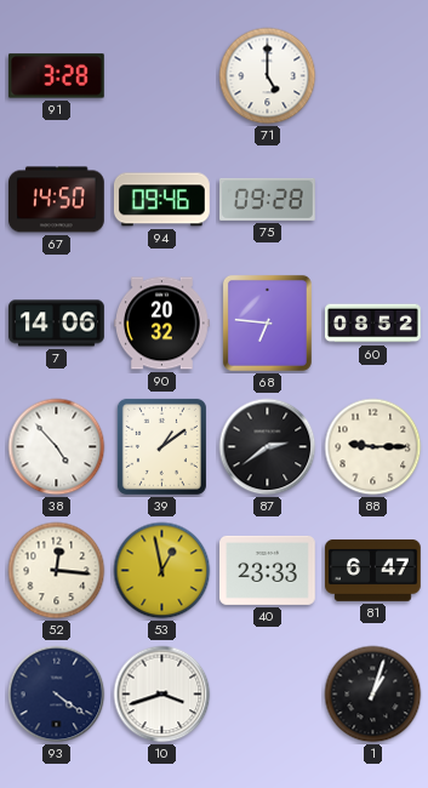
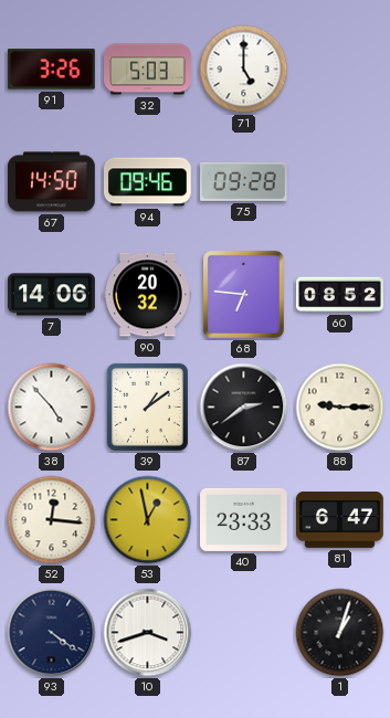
91: 3:28 -> 3:26
32: none -> 5:03
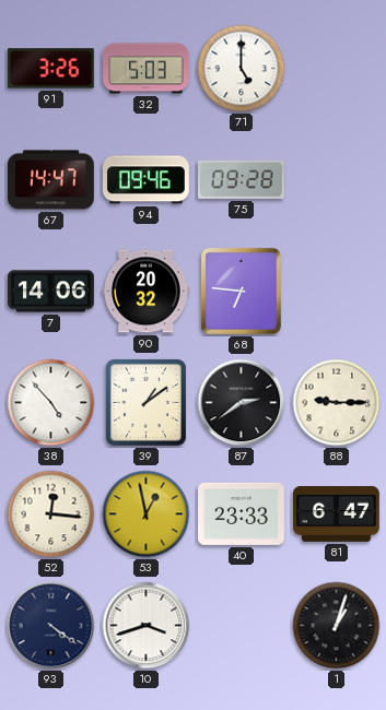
67: 14:50 -> 14:47
60: 08:52 -> none
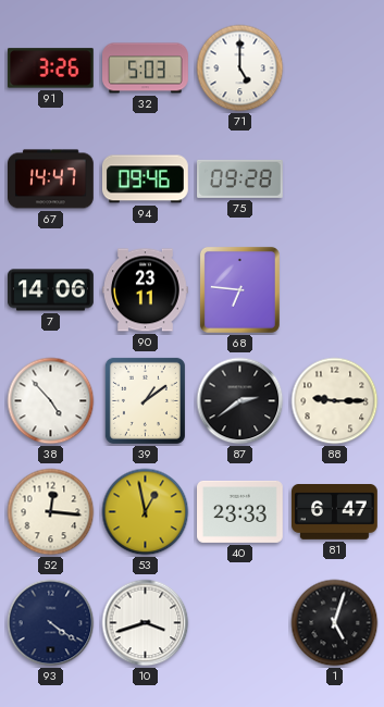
90: 20:32 -> 23:11
1: 1:03 -> 5:03
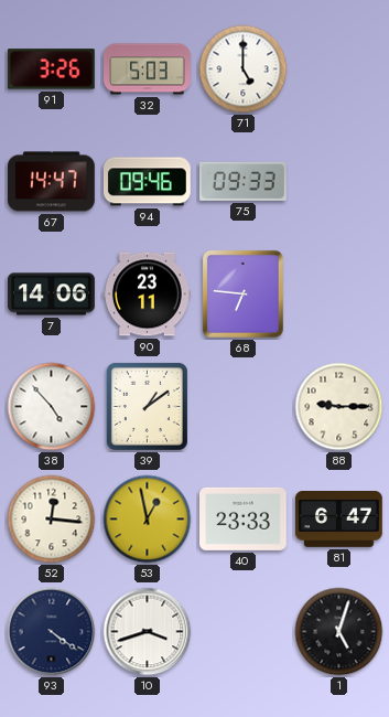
75: 09:28 -> 09:33
87: 2:39 -> none
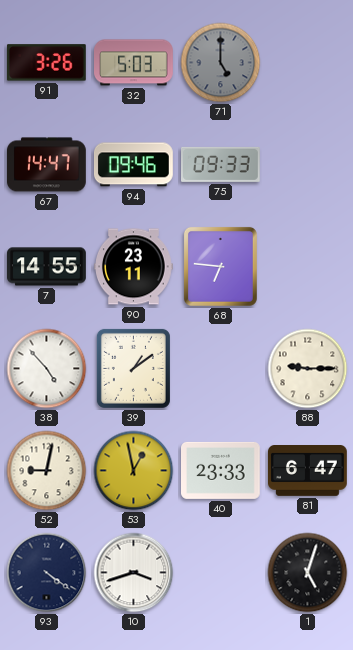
71 dial: white -> grey
7: 14:06 -> 14:55
52: 12:16 -> 9:02
